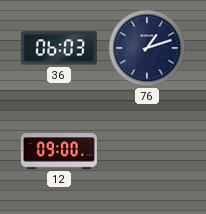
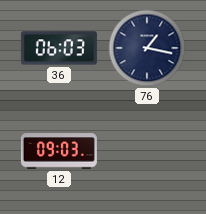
76: 1:12 -> 1:17
12: 09:00 -> 09:03
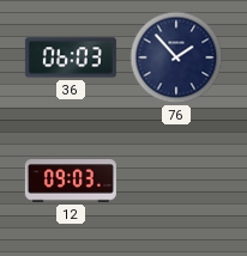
76: 1:17 -> 1:53
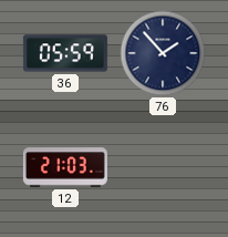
36: 06:03 -> 05:59
12: 09:03 -> 21:03
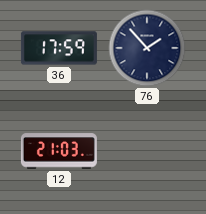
36: 05:59 -> 17:59
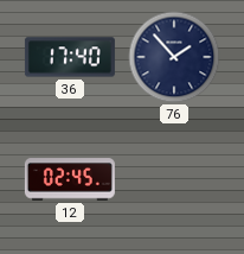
36: 17:59 -> 17:40
12: 21:03 -> 02:45
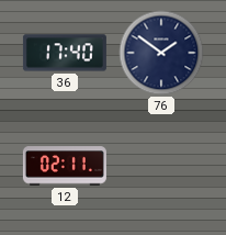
76: 1:53 -> 1:51
12: 02:45 -> 02:11
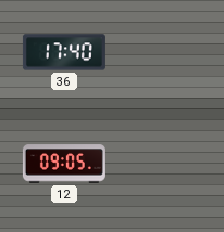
76: 1:51 -> none
12: 02:11 -> 09:05
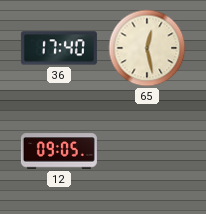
65: none -> 12:28
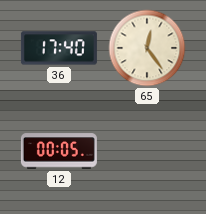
65: 12:28 -> 12:24
12: 09:05 -> 00:05
